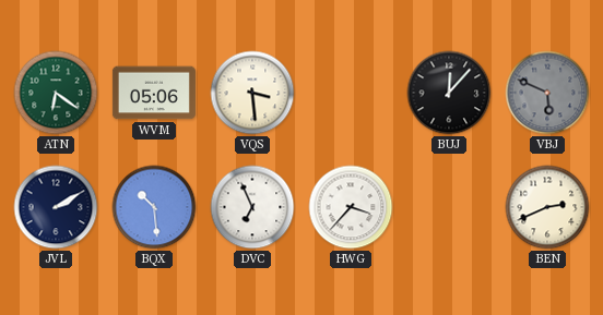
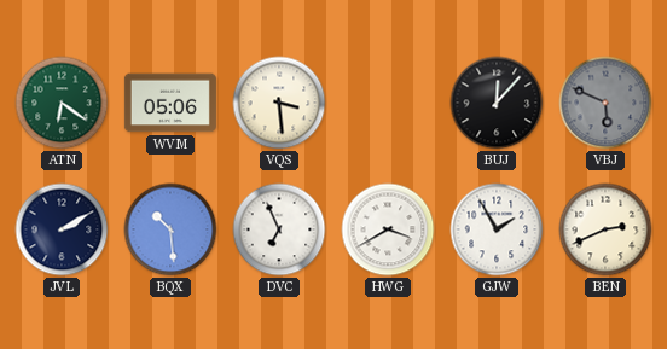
HWG: 3:37 -> 3:40
GJW: none -> 1:55
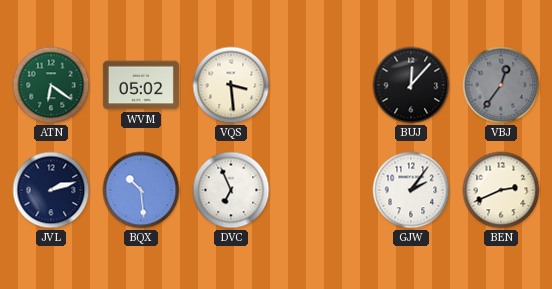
WVM: 05:06 -> 05:02
VBJ: 5:49 -> 12:36
JVL: 2:10 -> 2:12
HWG: 3:40 -> none
GJW: 1:55 -> 2:06
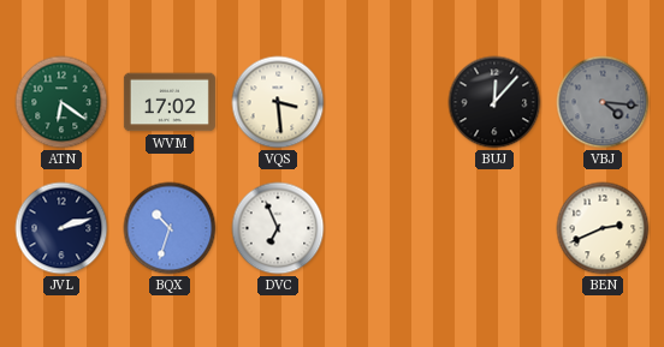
WVM: 05:02 -> 17:02
VBJ: 12:36 -> 4:16
BQX: 10:29 -> 10:33
GJW: 2:06 -> none
